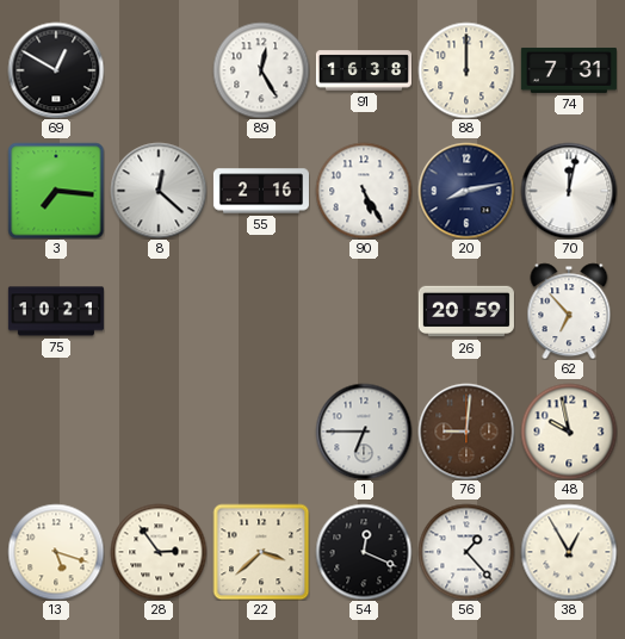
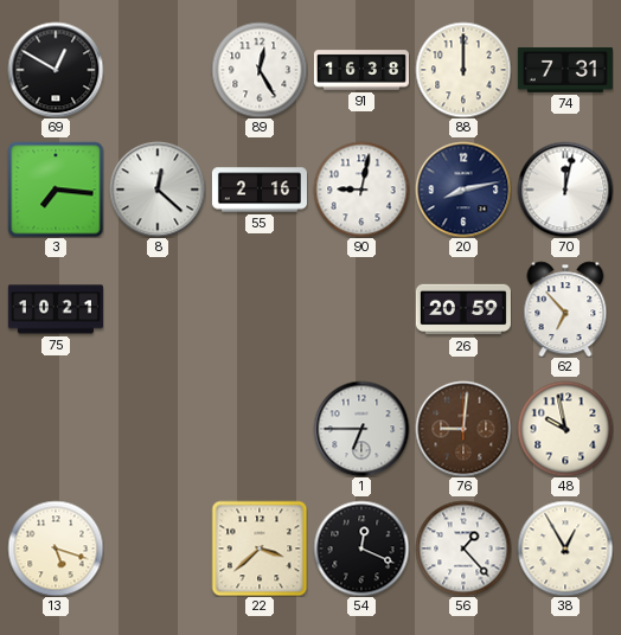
90: 5:25 -> 9:02
28: 2:54 -> none
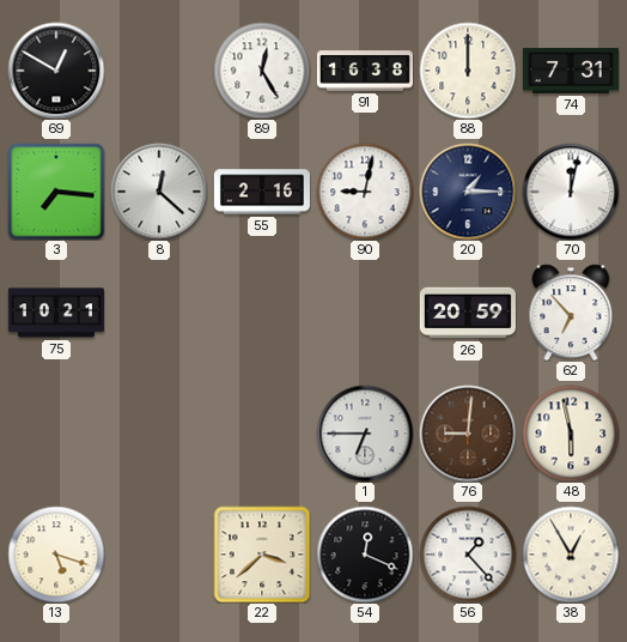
20: 8:13 -> 1:15
48: 9:58 -> 5:58
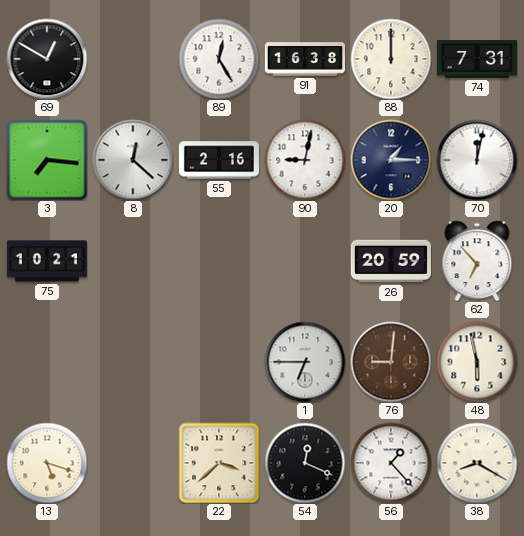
38: 12:55 -> 8:20
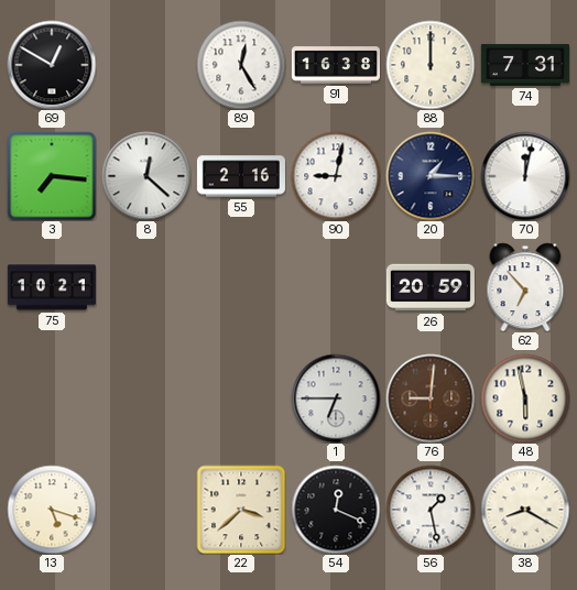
56: 1:23 -> 1:28
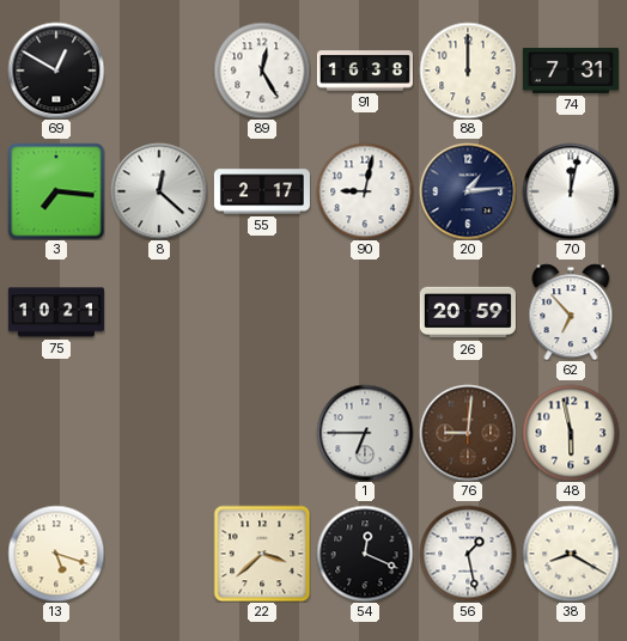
55: 2:16 -> 2:17
20: 1:15 -> 1:14
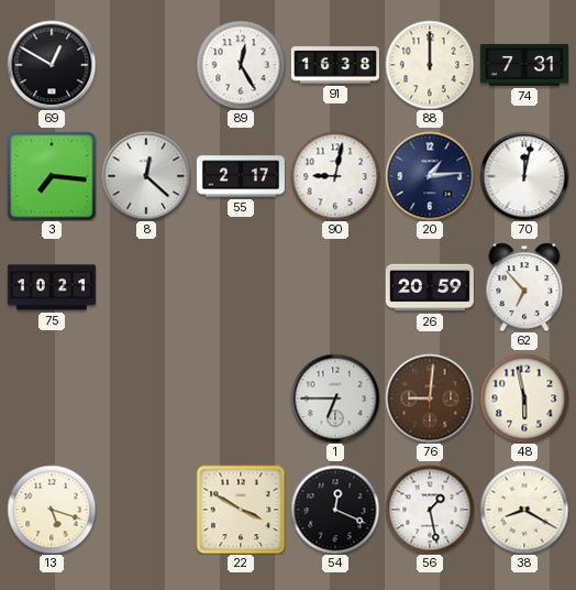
22: 3:38 -> 3:50
